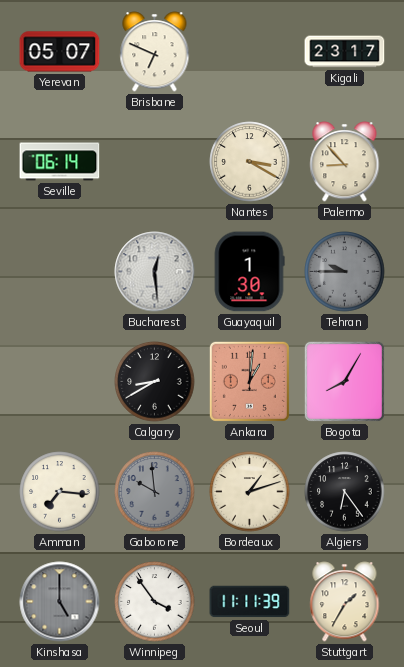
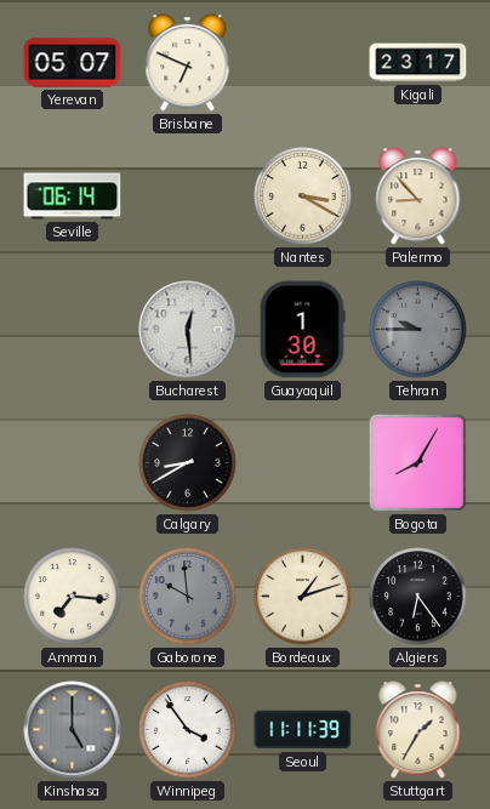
Ankara: 1:01 -> none
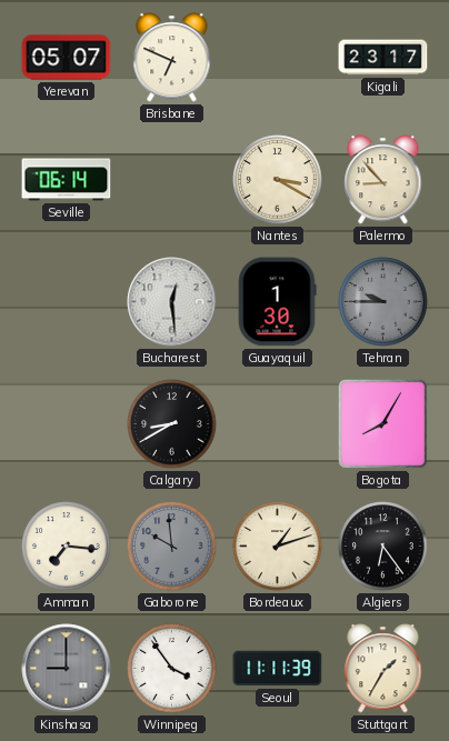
Kinshasa: 5:00 -> 9:00
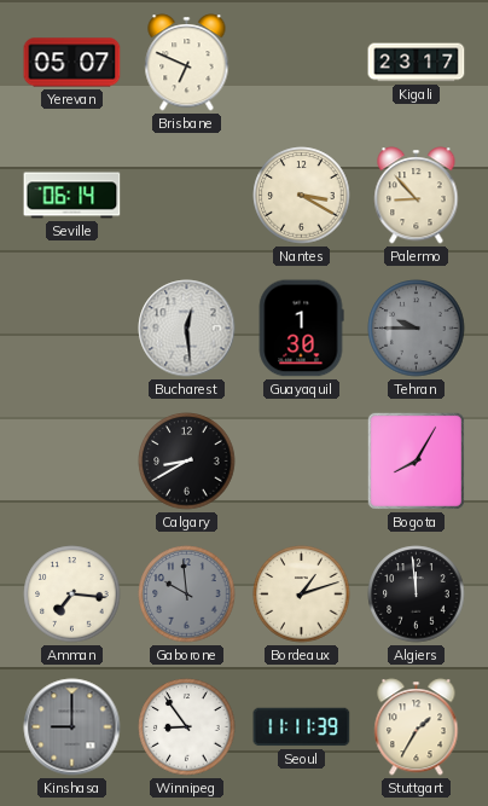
Algiers: 6:24 -> 11:59
Winnipeg: 3:54 -> 8:54
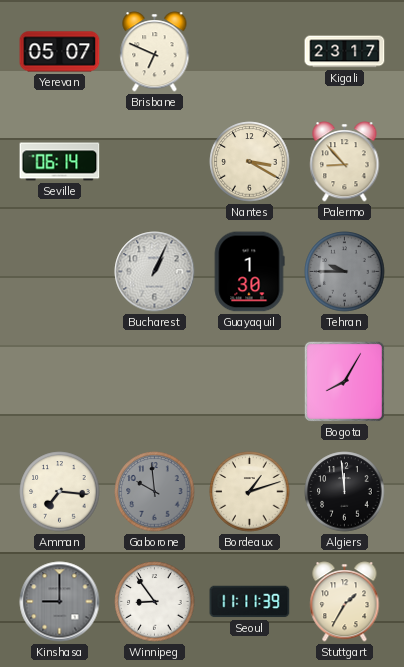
Bucharest: 12:29 -> 1:04
Calgary: 8:40 -> none
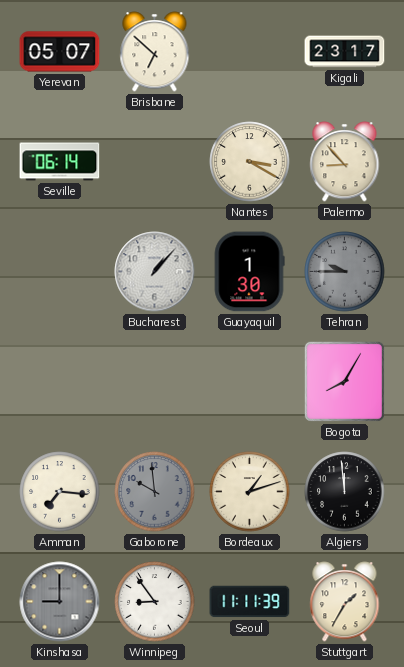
Brisbane: 6:49 -> 6:52
Bucharest: 1:04 -> 1:07
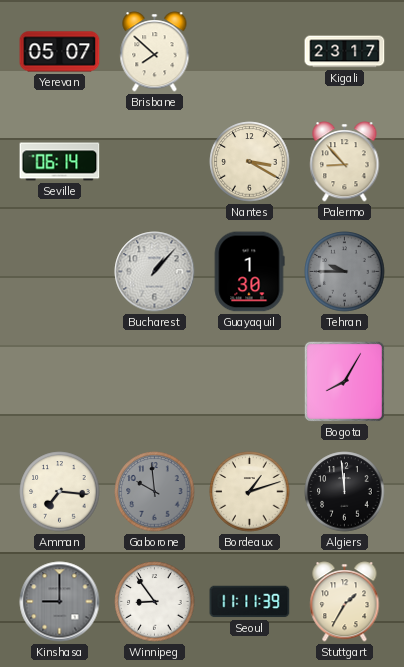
Brisbane: 6:52 -> 7:52
